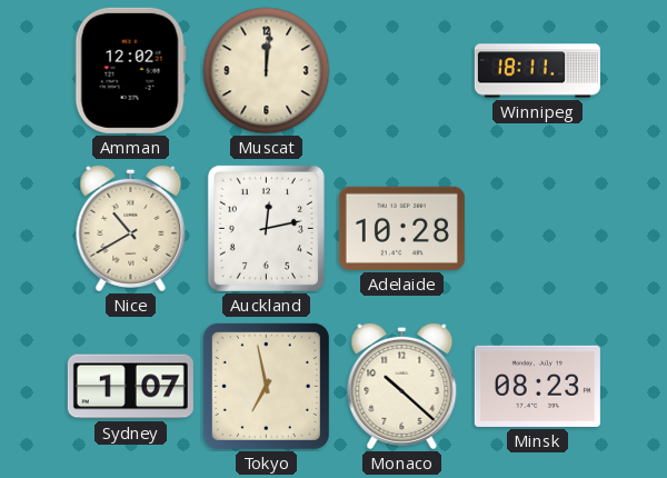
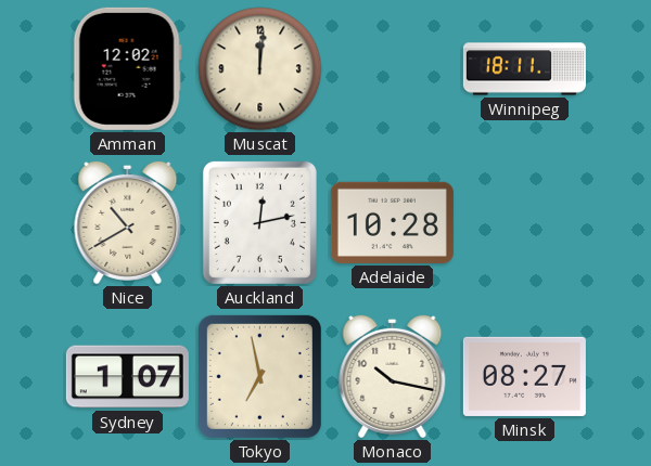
Monaco: 10:22 -> 10:17
Minsk: 08:23 -> 08:27
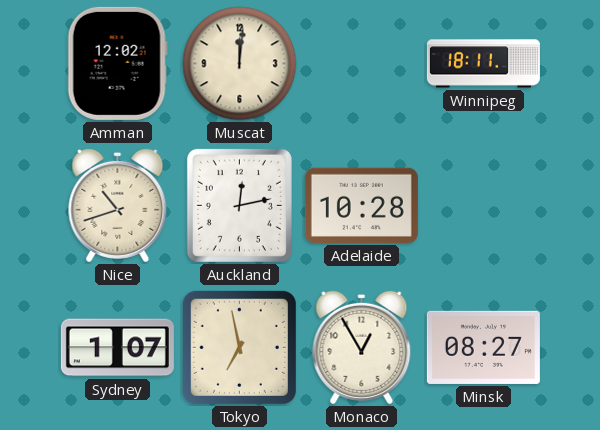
Nice: 10:40 -> 10:42
Monaco: 10:17 -> 12:55
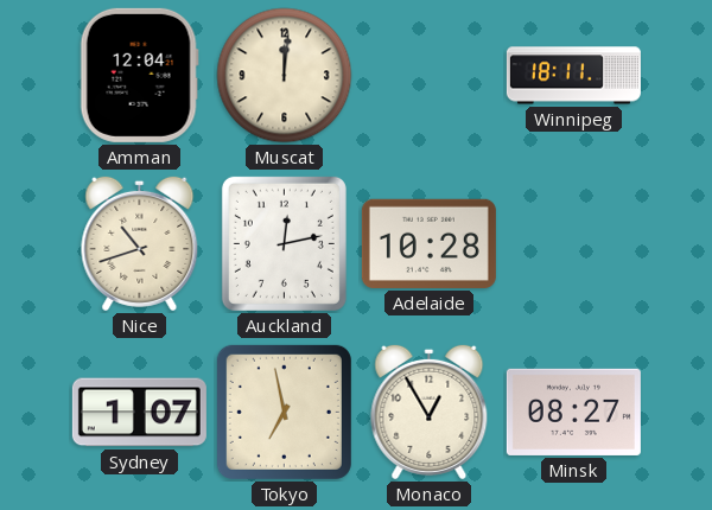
Amman: 12:02 -> 12:04
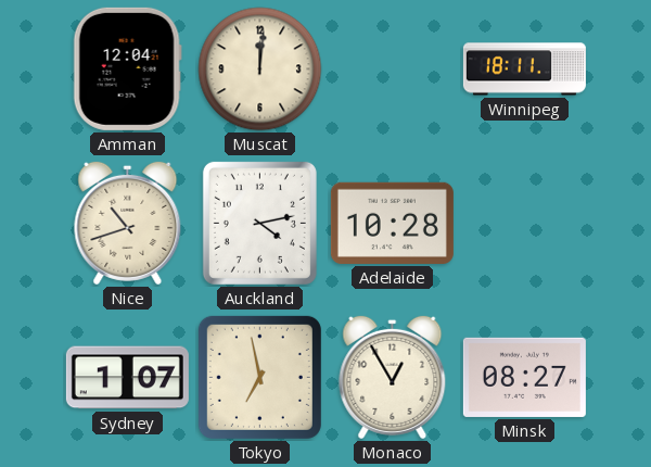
Auckland: 12:13 -> 4:13
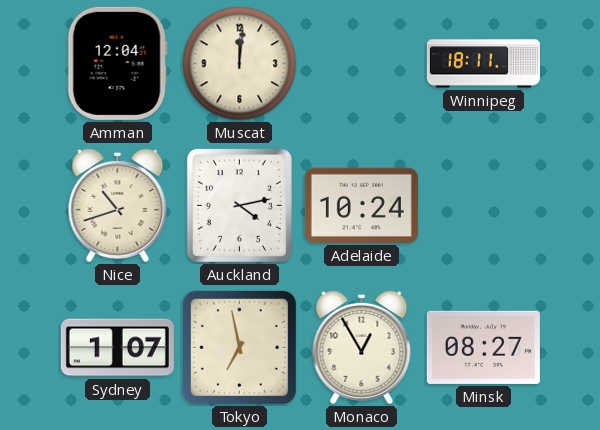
Adelaide: 10:28 -> 10:24
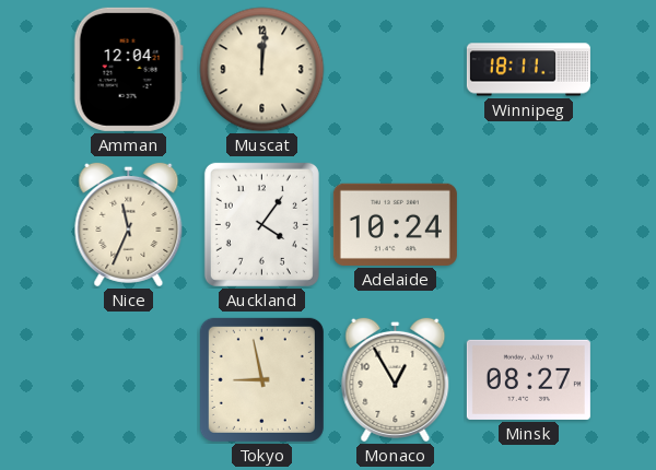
Nice: 10:42 -> 11:34
Auckland: 4:13 -> 4:06
Sydney: 1:07 -> none
Tokyo: 6:58 -> 8:58
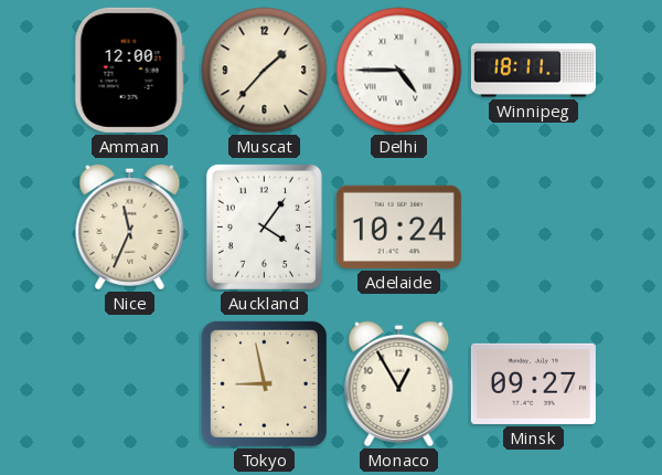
Amman: 12:04 -> 12:00
Muscat: 12:01 -> 1:37
Delhi: none -> 4:45
Minsk: 08:27 -> 09:27
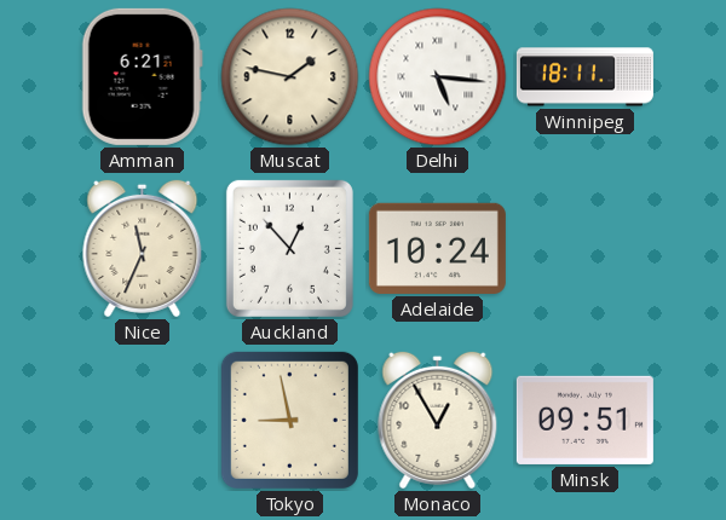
Amman: 12:00 -> 6:21
Muscat: 1:37 -> 1:47
Delhi: 4:45 -> 5:16
Auckland: 4:06 -> 12:53
Minsk: 09:27 -> 09:51
